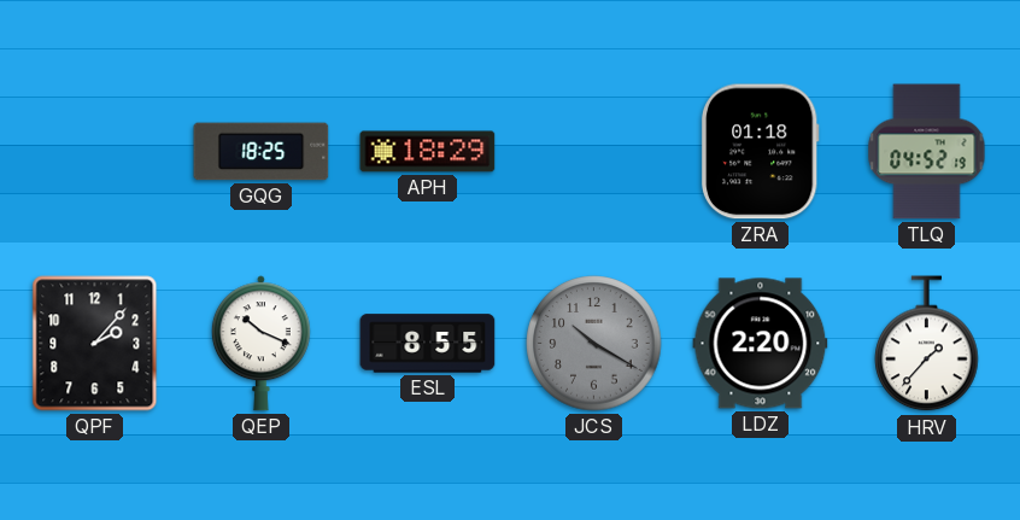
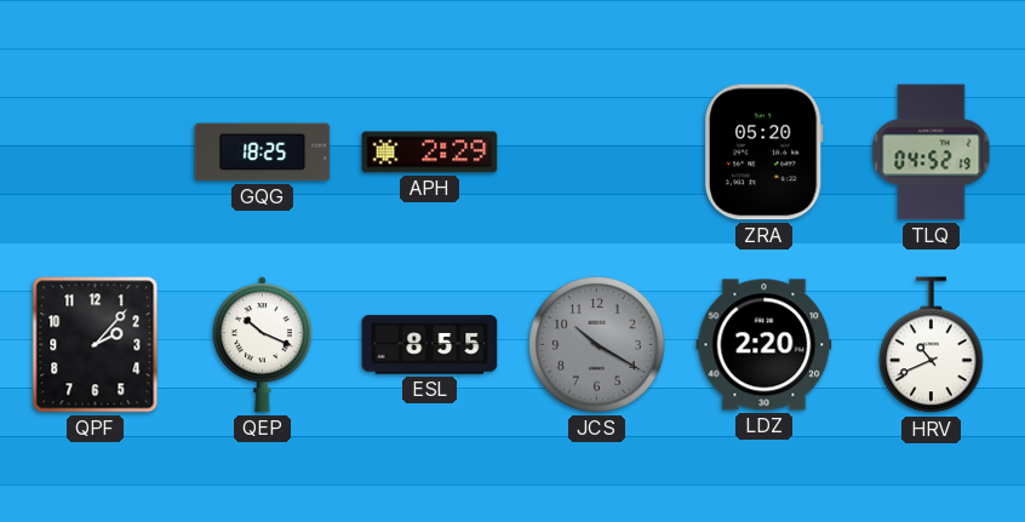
APH: 18:29 -> 2:29
ZRA: 01:18 -> 05:20
HRV: 1:37 -> 10:41
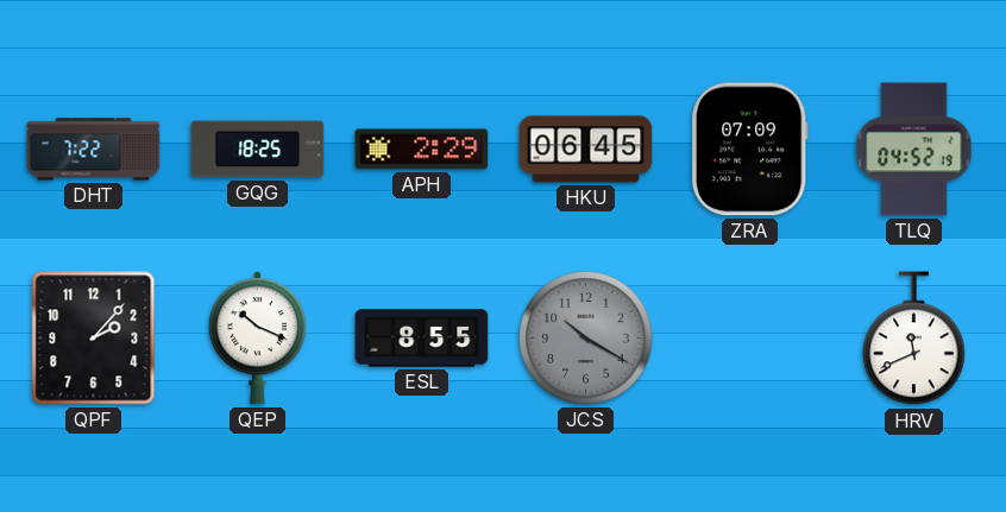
DHT: none -> 7:22
HKU: none -> 06:45
ZRA: 05:20 -> 07:09
LDZ: 2:20 -> none
HRV: 10:41 -> 11:41
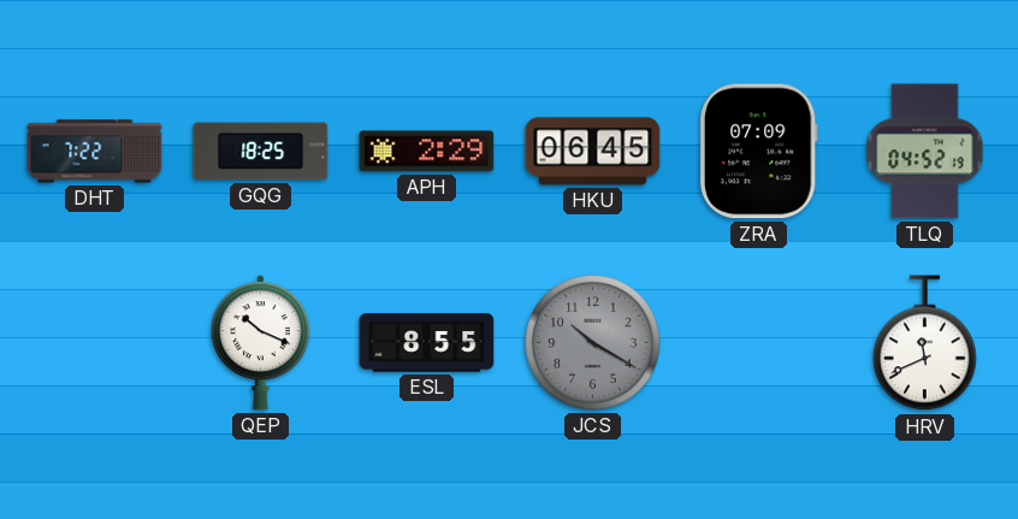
QPF: 2:07 -> none
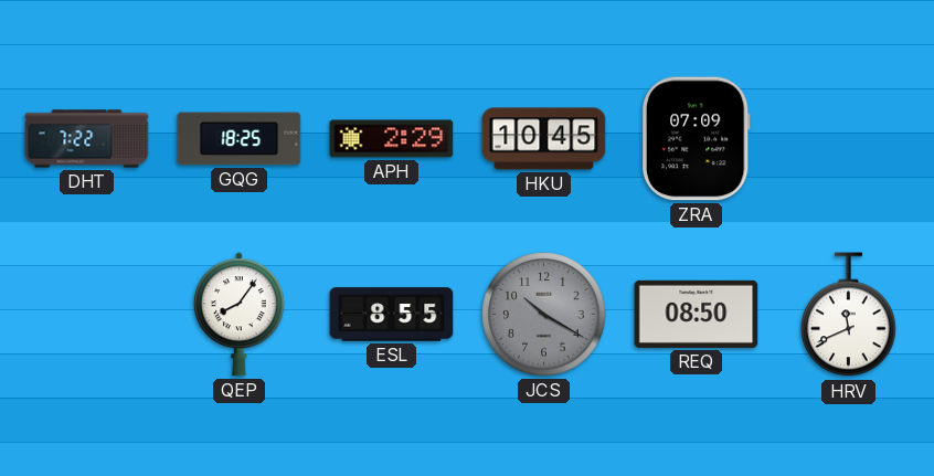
HKU: 06:45 -> 10:45
TLQ: 04:52 -> none
QEP: 10:19 -> 8:06
REQ: none -> 08:50
